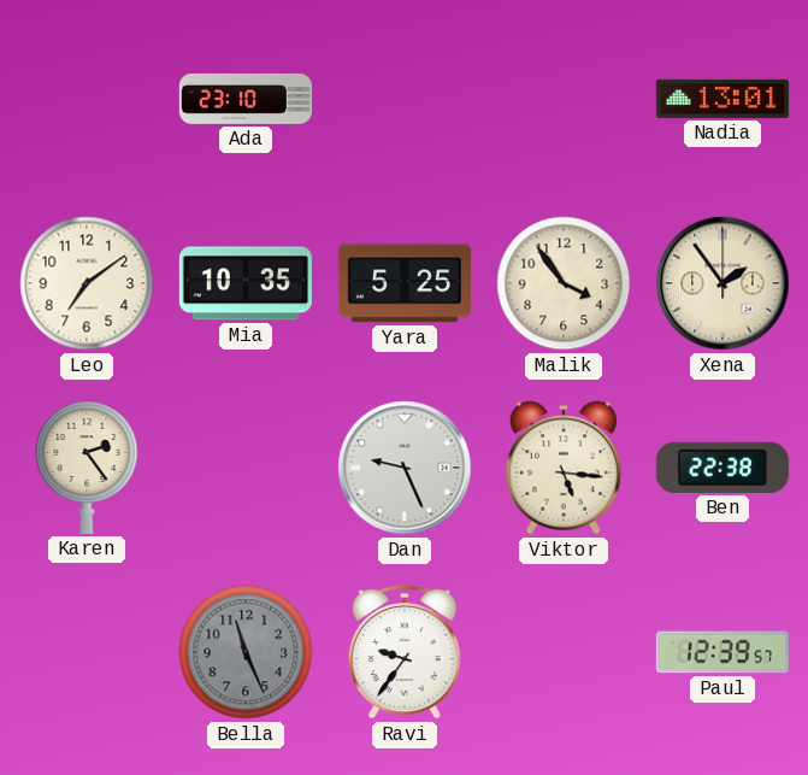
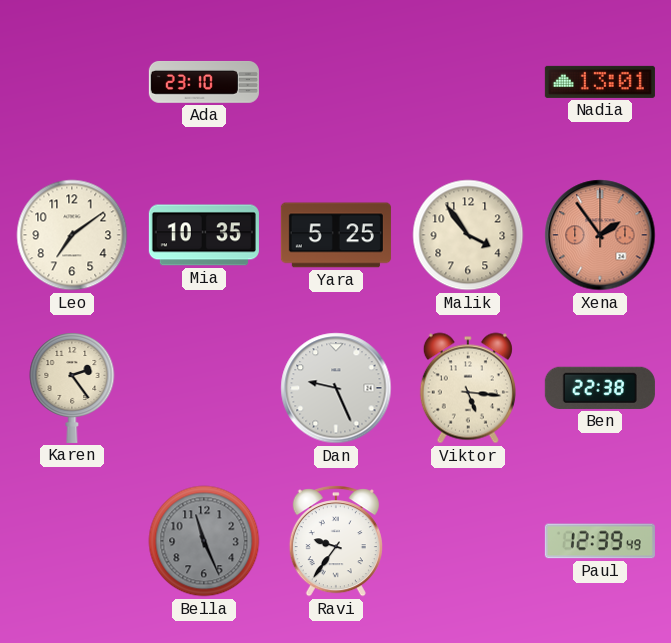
Xena dial: cream -> salmon
Paul: 12:39:57 -> 12:39:49
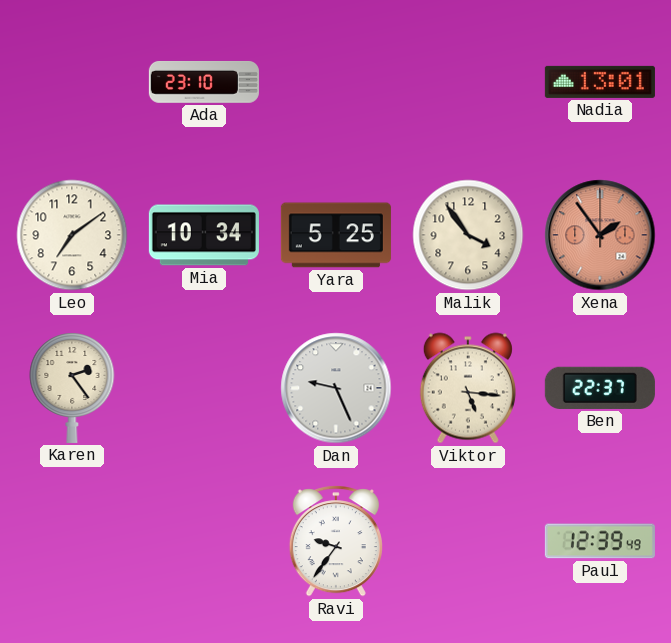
Mia: 10:35 -> 10:34
Ben: 22:38 -> 22:37
Bella: 11:26 -> none
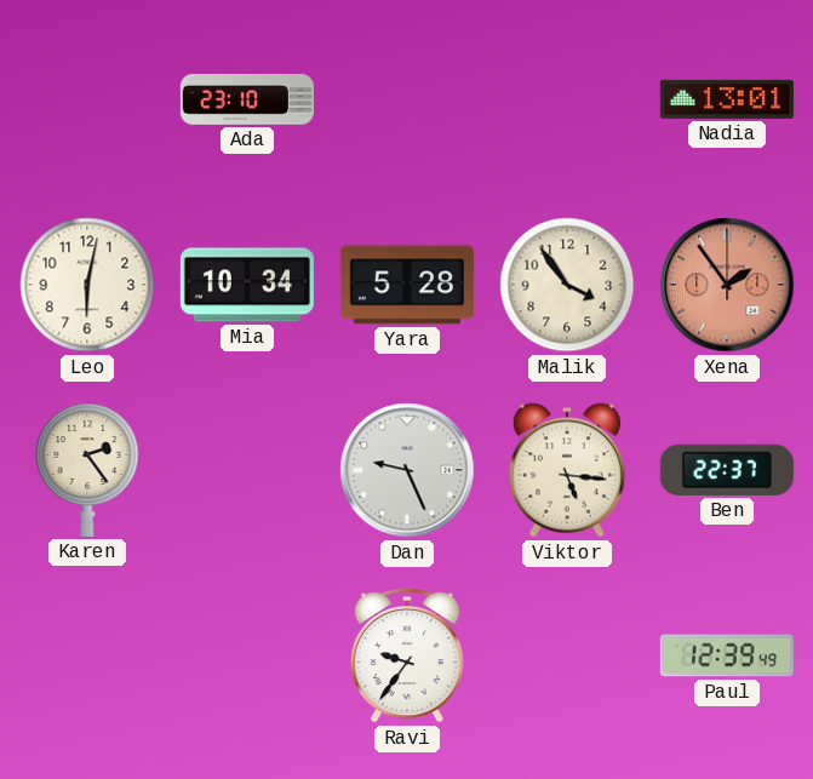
Leo: 7:09 -> 6:02
Yara: 5:25 -> 5:28
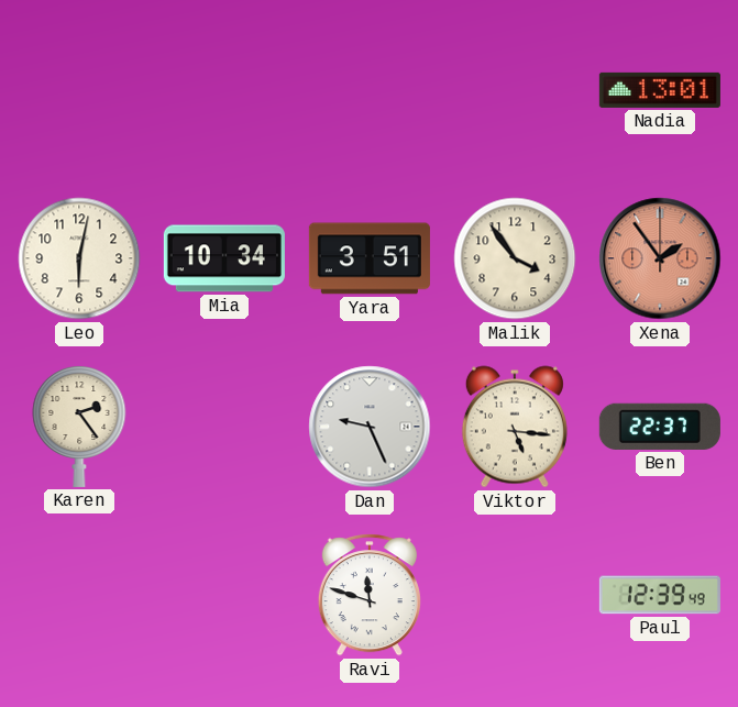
Ada: 23:10 -> none
Yara: 5:28 -> 3:51
Ravi: 9:36 -> 11:48
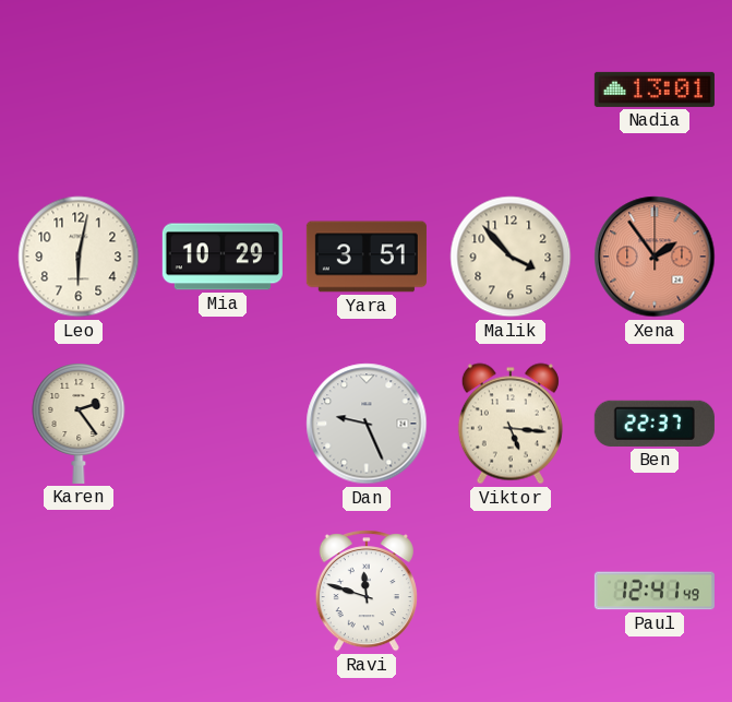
Mia: 10:34 -> 10:29
Malik: 3:54 -> 3:53
Paul: 12:39 -> 12:41
